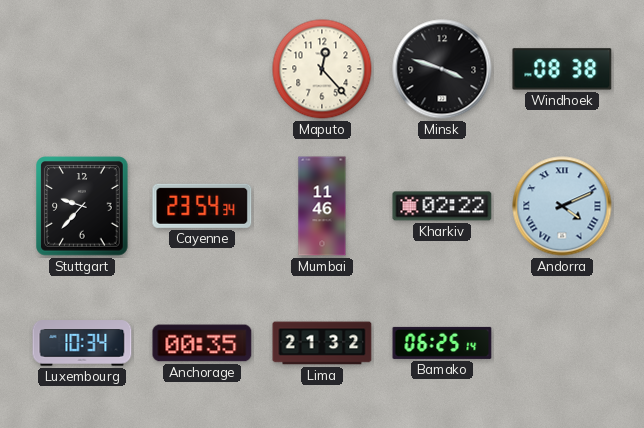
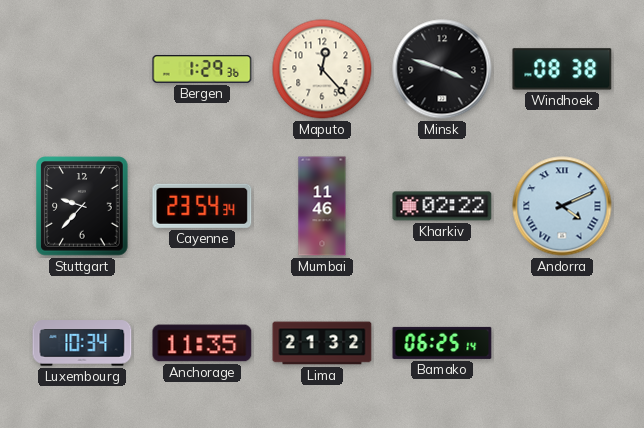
Bergen: none -> 1:29
Anchorage: 00:35 -> 11:35
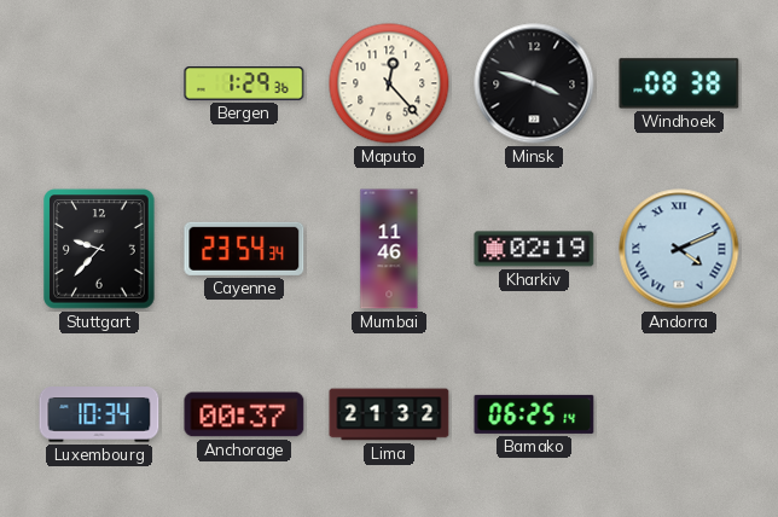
Kharkiv: 02:22 -> 02:19
Anchorage: 11:35 -> 00:37
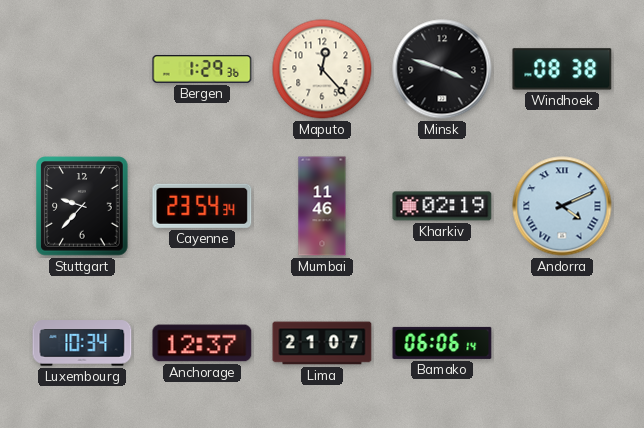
Anchorage: 00:37 -> 12:37
Lima: 21:32 -> 21:07
Bamako: 06:25 -> 06:06
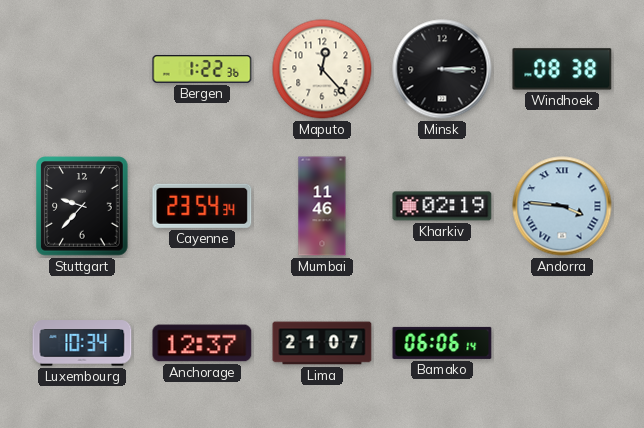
Bergen: 1:29 -> 1:22
Minsk: 3:48 -> 3:15
Andorra: 4:11 -> 3:46
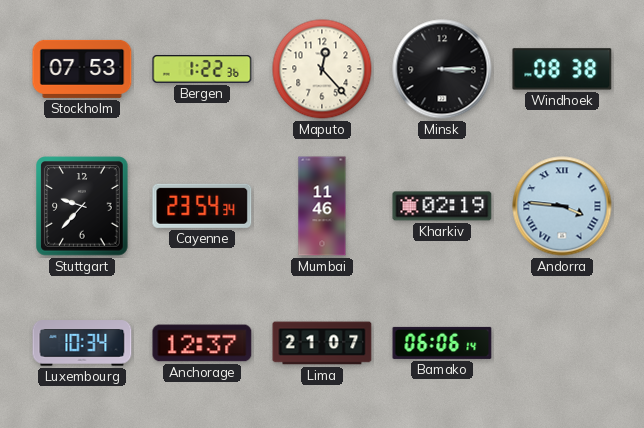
Stockholm: none -> 07:53
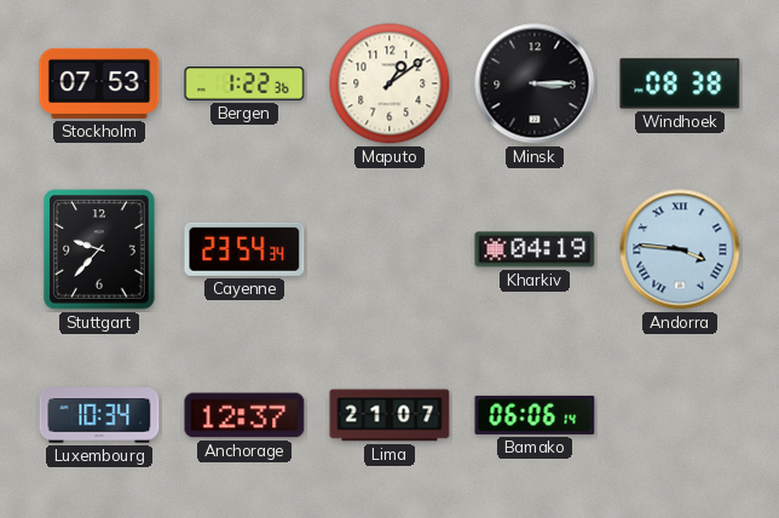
Maputo: 12:23 -> 1:09
Mumbai: 11:46 -> none
Kharkiv: 02:19 -> 04:19
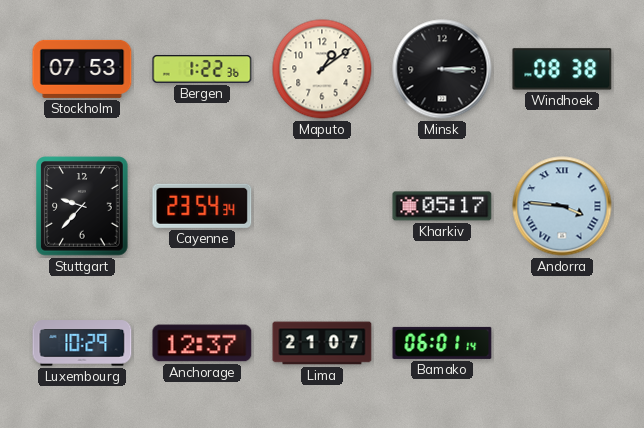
Kharkiv: 04:19 -> 05:17
Luxembourg: 10:34 -> 10:29
Bamako: 06:06 -> 06:01
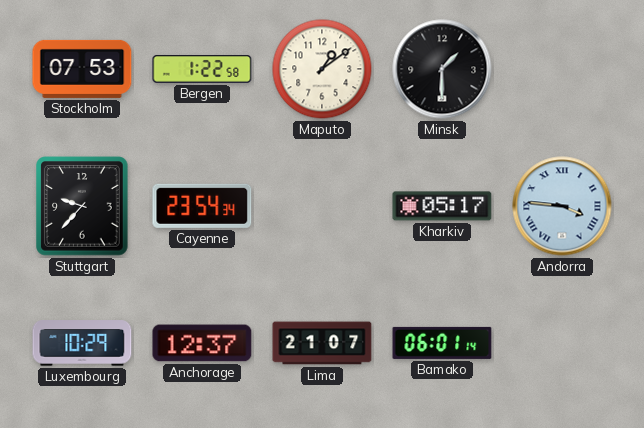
Bergen: 1:22:36 -> 1:22:58
Minsk: 3:15 -> 1:30
Windhoek: 08:38 -> none
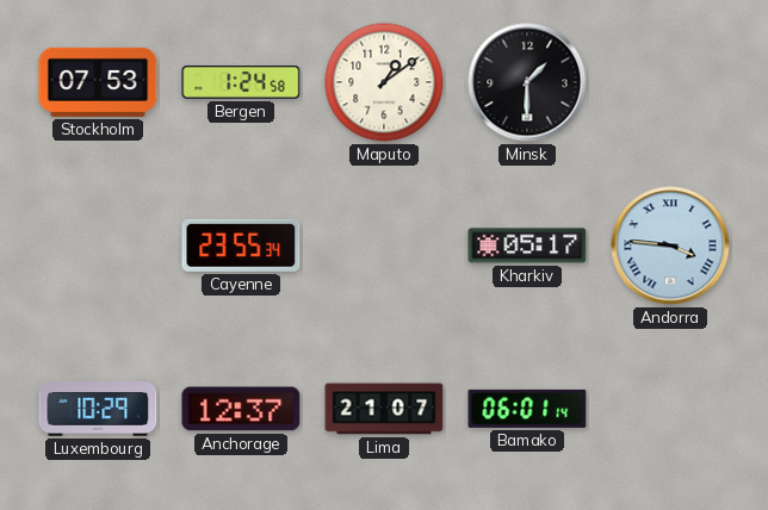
Bergen: 1:22 -> 1:24
Stuttgart: 9:37 -> none
Cayenne: 23:54 -> 23:55
